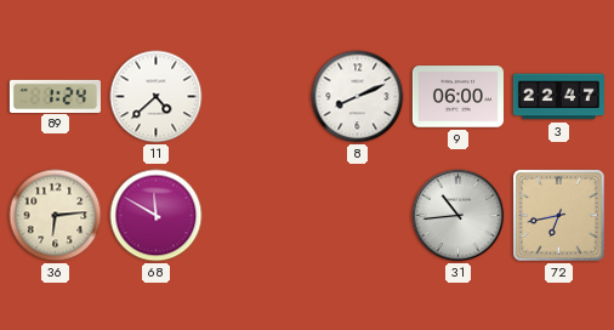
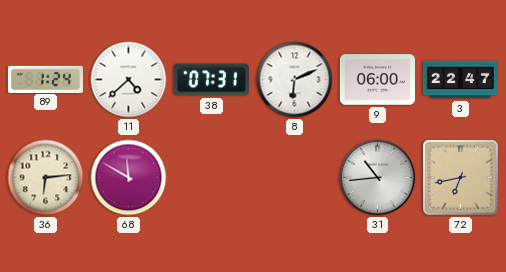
38: none -> 07:31
8: 8:11 -> 6:11
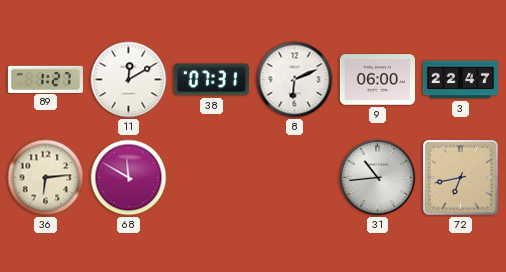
89: 1:24 -> 1:27
11: 4:38 -> 12:10
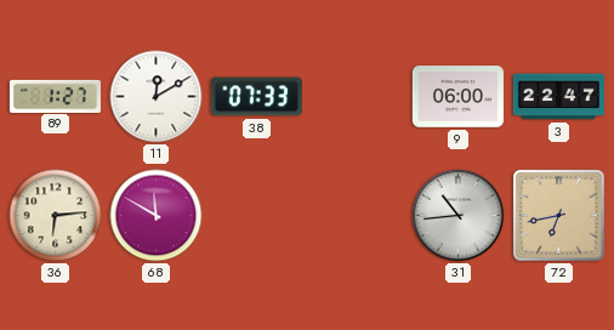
38: 07:31 -> 07:33
8: 6:11 -> none
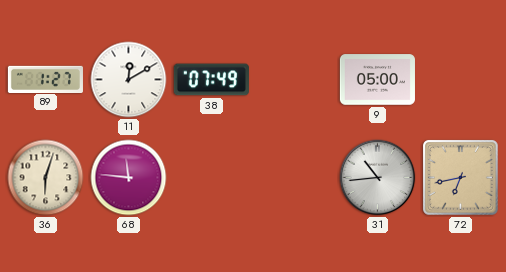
38: 07:33 -> 07:49
9: 06:00 -> 05:00
3: 22:47 -> none
36: 6:14 -> 6:03
68: 11:50 -> 11:46
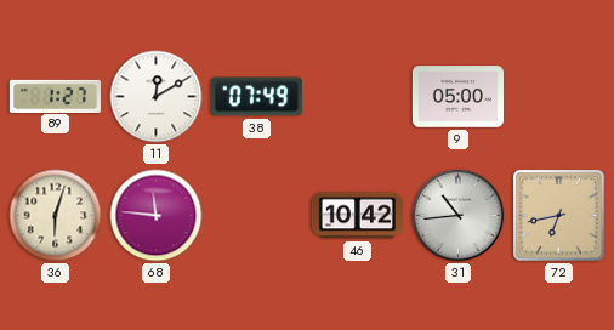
46: none -> 10:42
